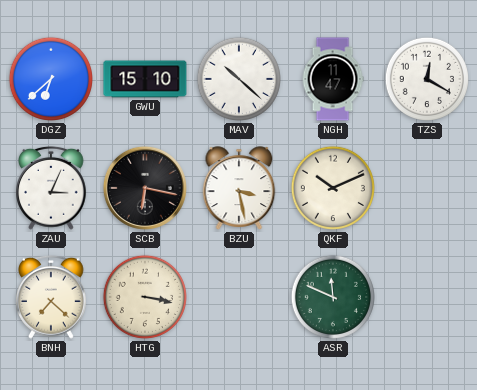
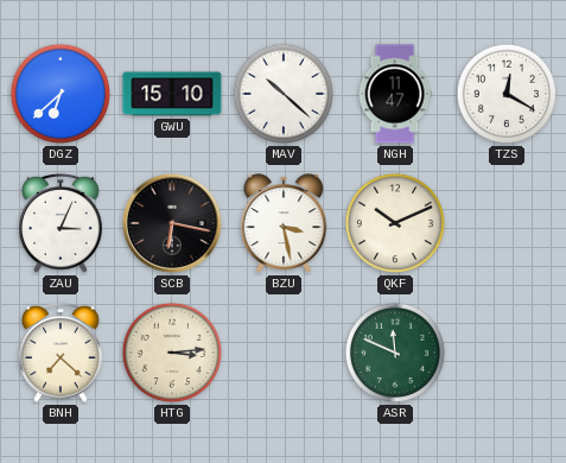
HTG: 3:17 -> 3:14
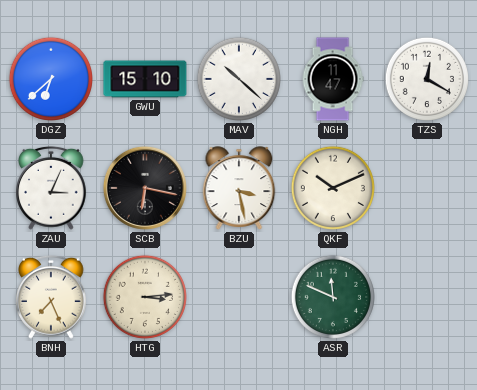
BNH: 7:22 -> 7:26
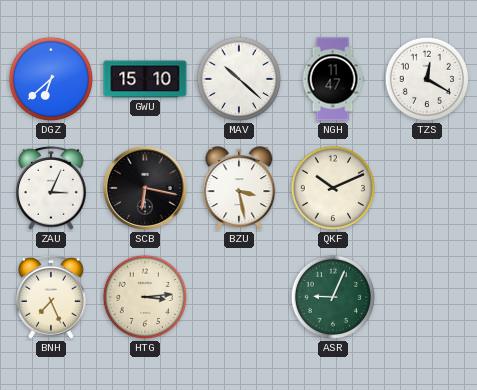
ASR: 11:49 -> 9:04
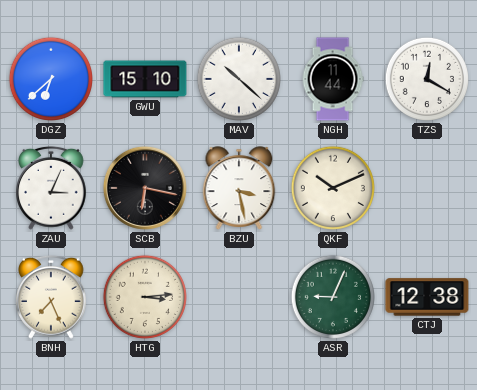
NGH: 11:47 -> 11:44
CTJ: none -> 12:38
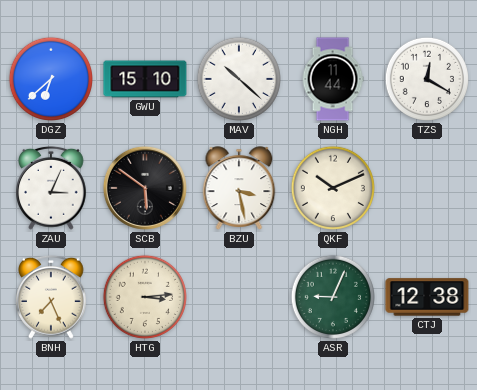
SCB: 6:17 -> 5:51
